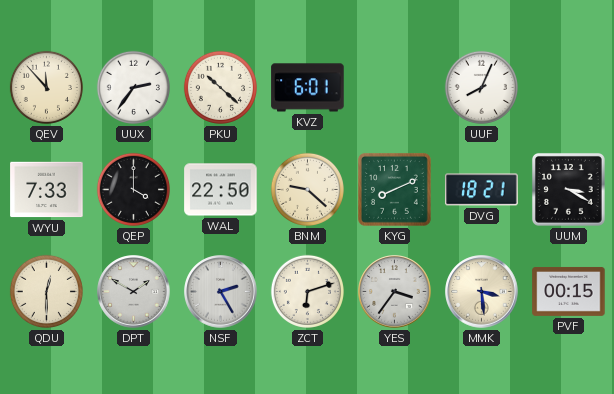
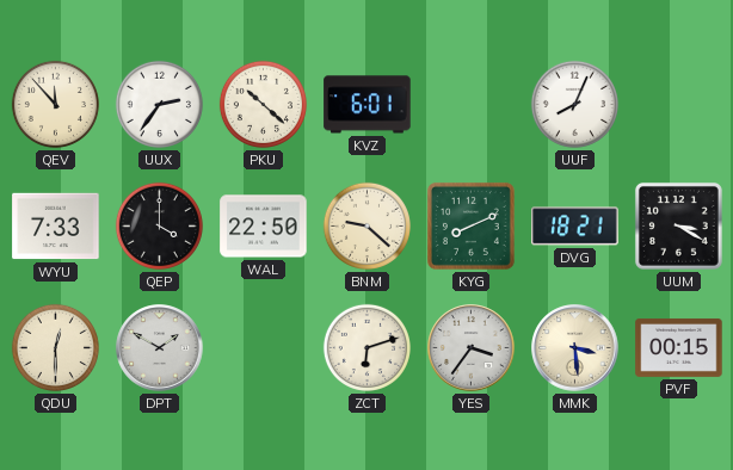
NSF: 2:25 -> none
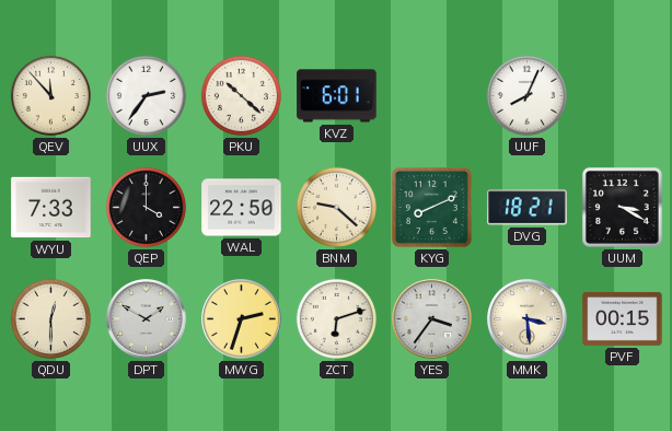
MWG: none -> 2:33
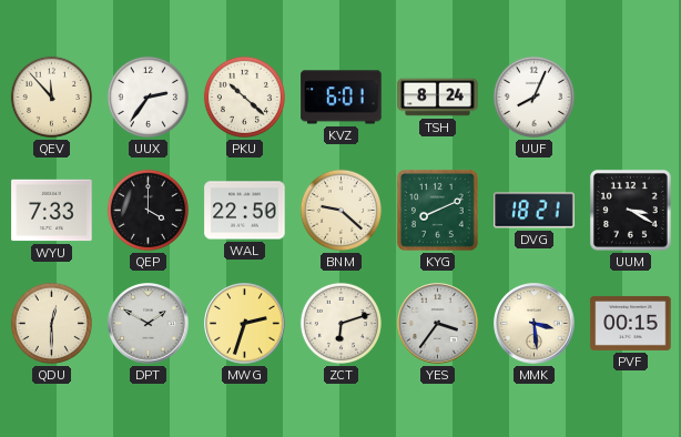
TSH: none -> 8:24
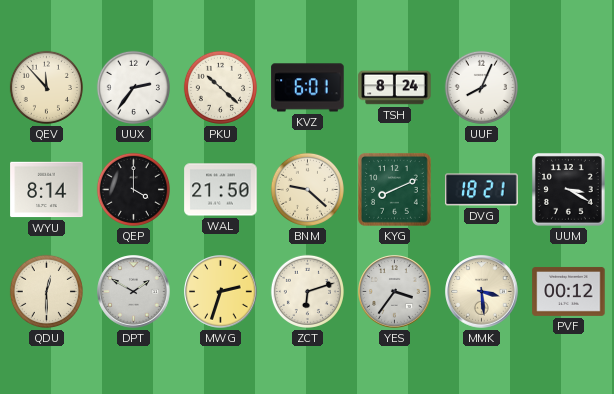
WYU: 7:33 -> 8:14
WAL: 22:50 -> 21:50
PVF: 00:15 -> 00:12
